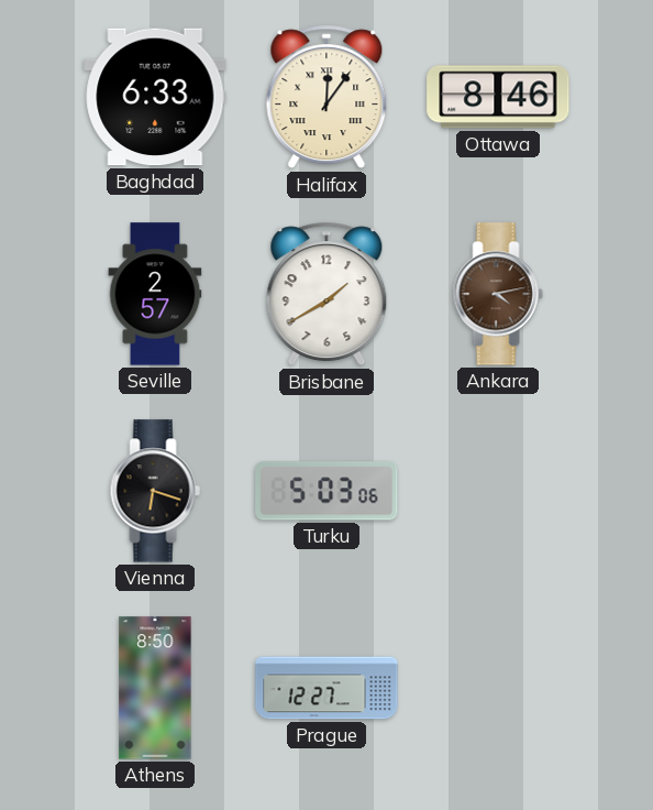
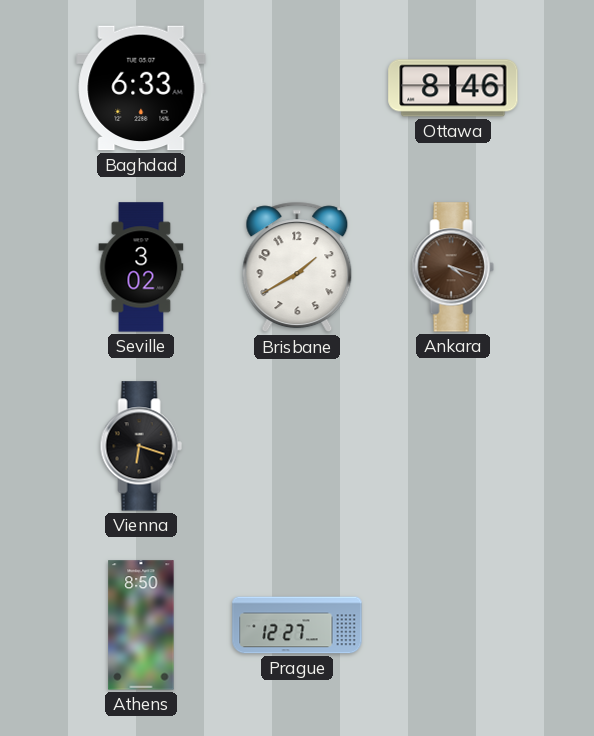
Halifax: 12:06 -> none
Seville: 2:57 -> 3:02
Ankara: 4:13 -> 4:18
Turku: 5:03 -> none
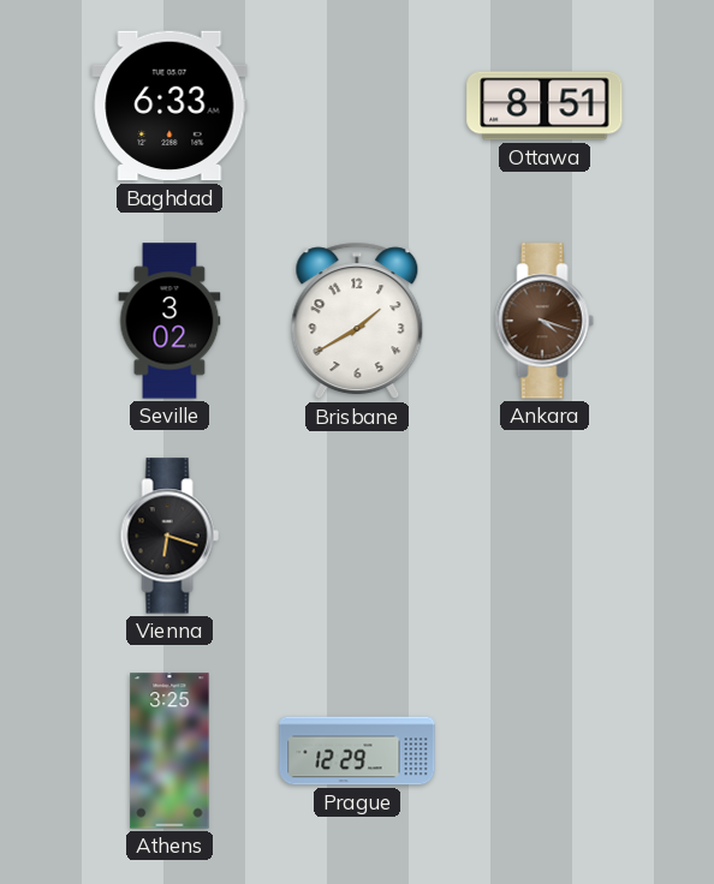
Ottawa: 8:46 -> 8:51
Athens: 8:50 -> 3:25
Prague: 12:27 -> 12:29
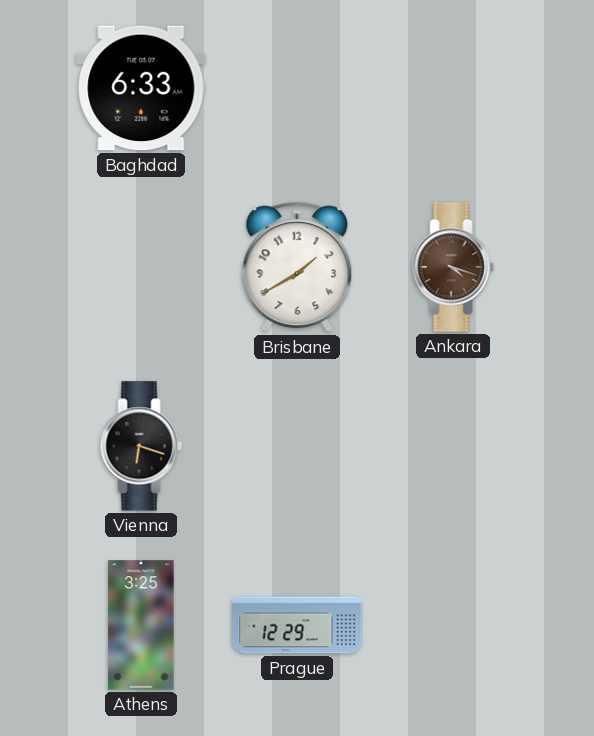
Ottawa: 8:51 -> none
Seville: 3:02 -> none
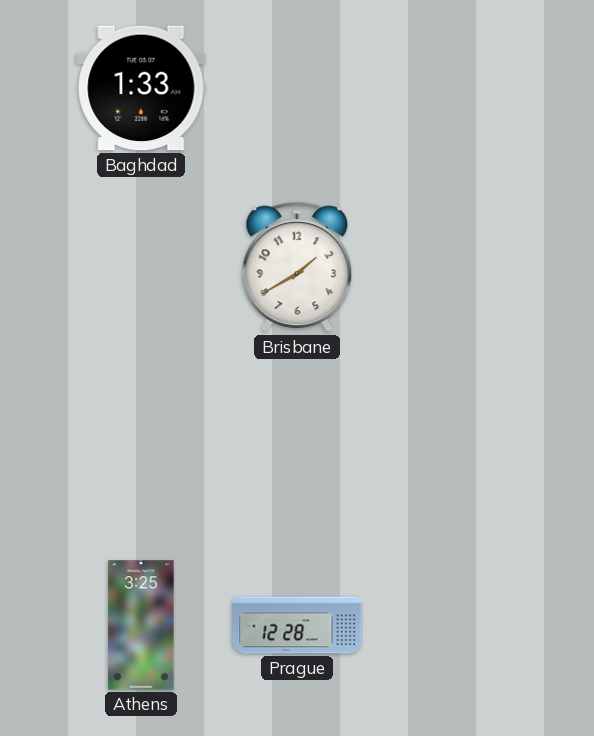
Baghdad: 6:33 -> 1:33
Ankara: 4:18 -> none
Vienna: 6:18 -> none
Prague: 12:29 -> 12:28
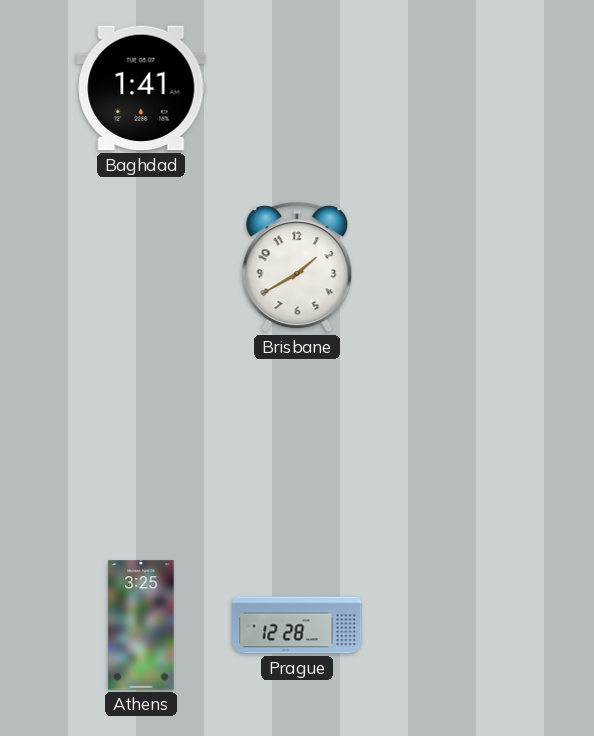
Baghdad: 1:33 -> 1:41
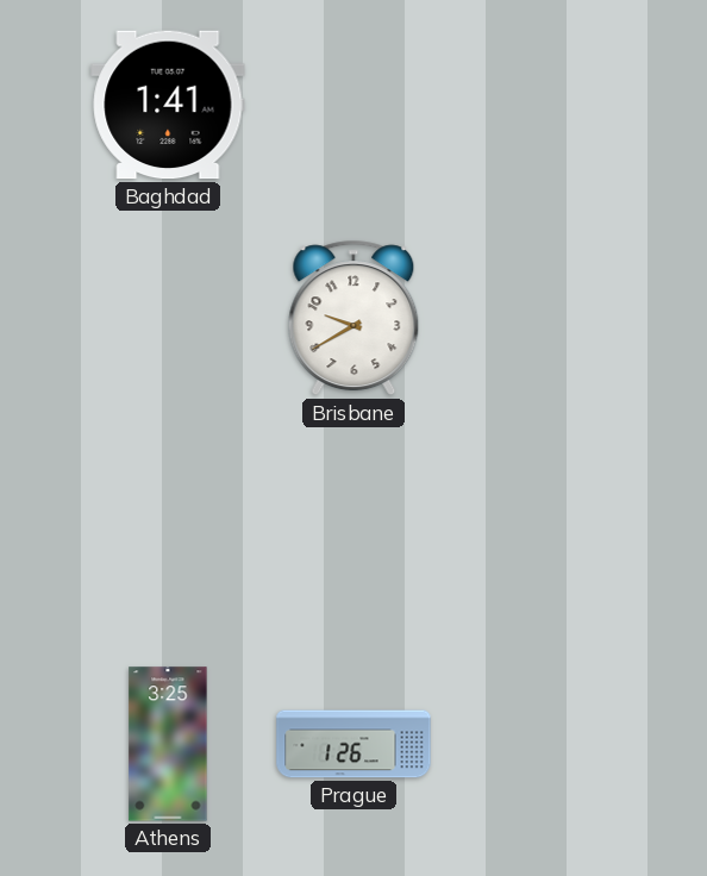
Brisbane: 1:40 -> 9:40
Prague: 12:28 -> 1:26
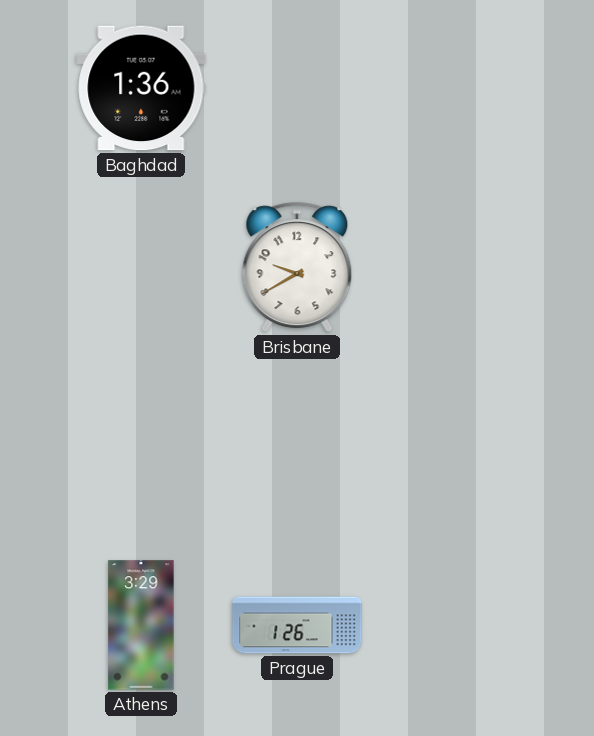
Baghdad: 1:41 -> 1:36
Athens: 3:25 -> 3:29
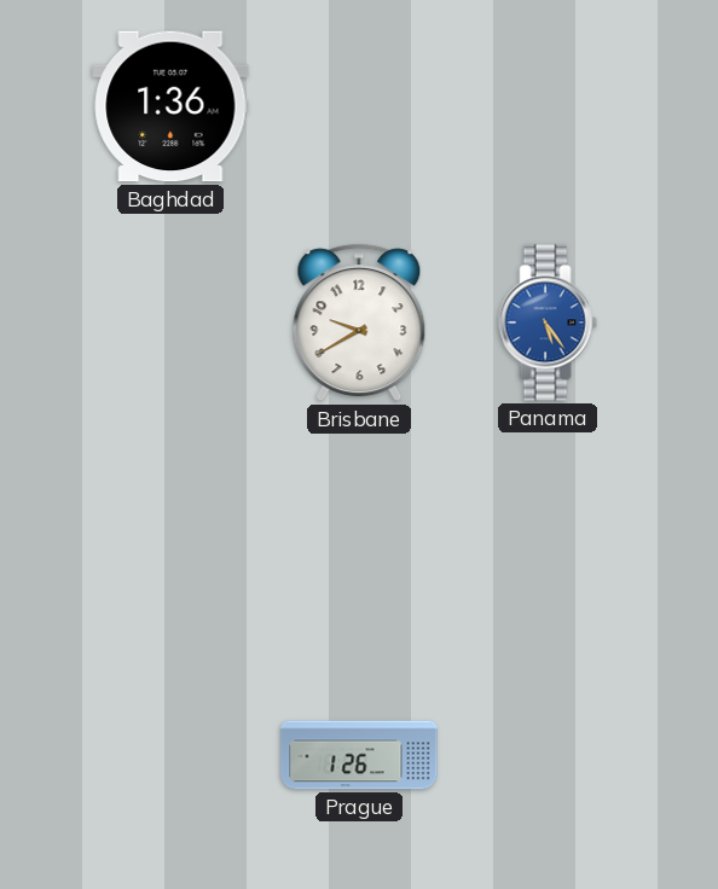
Panama: none -> 5:24
Athens: 3:29 -> none
